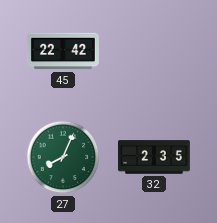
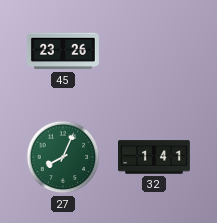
45: 22:42 -> 23:26
32: 2:35 -> 1:41
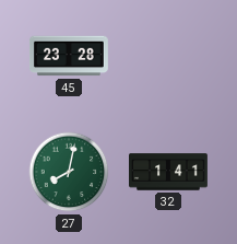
45: 23:26 -> 23:28
27: 8:04 -> 8:02
